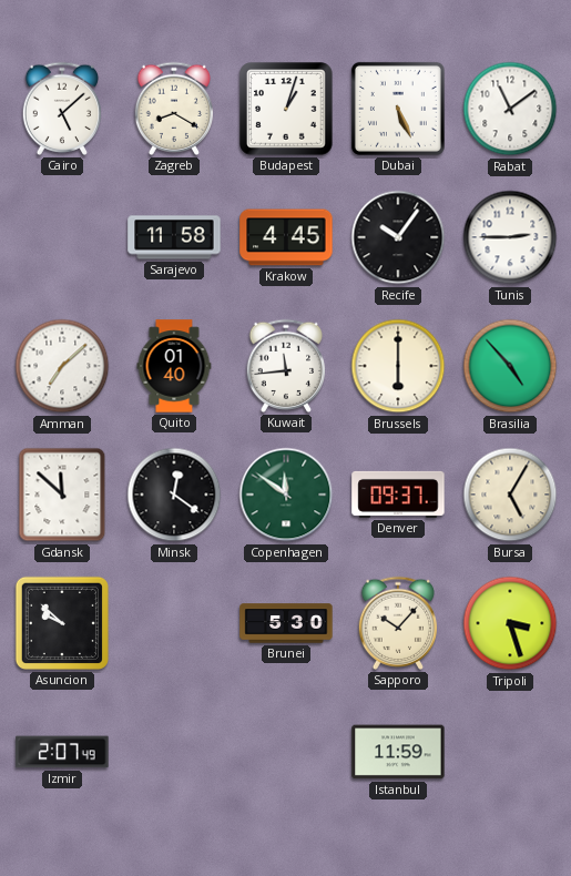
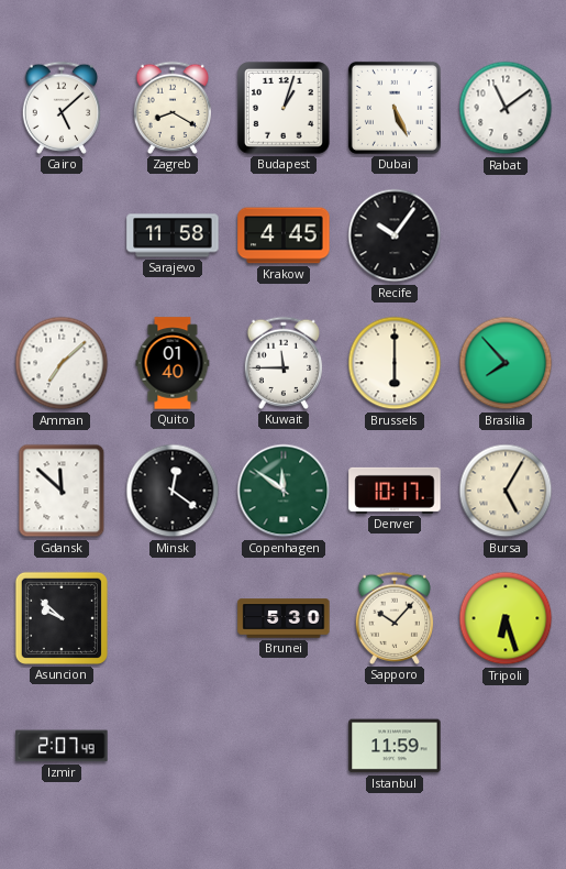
Tunis: 2:45 -> none
Kuwait: 11:44 -> 11:45
Brasilia: 4:53 -> 7:53
Denver: 09:37 -> 10:17
Tripoli: 3:27 -> 6:27
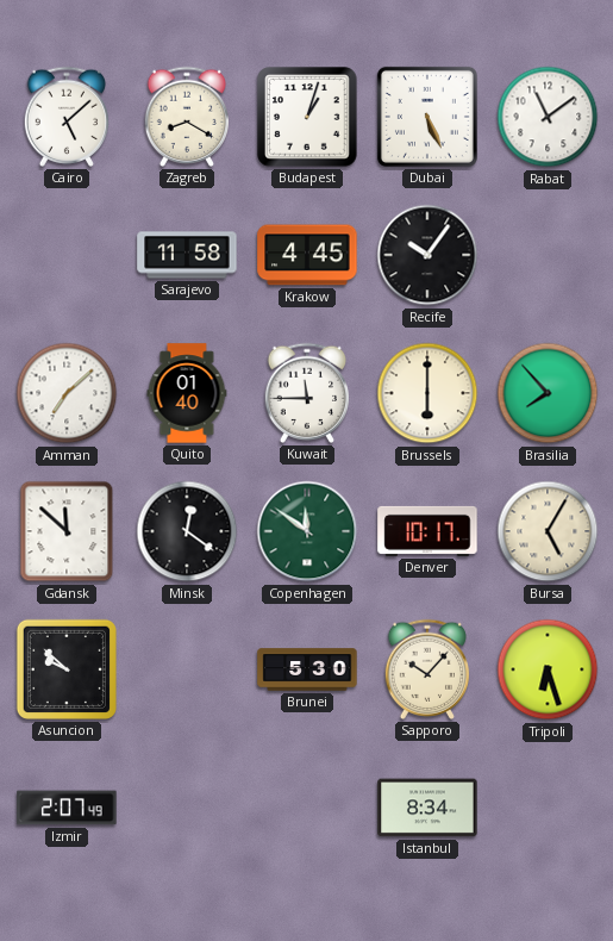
Istanbul: 11:59 -> 8:34
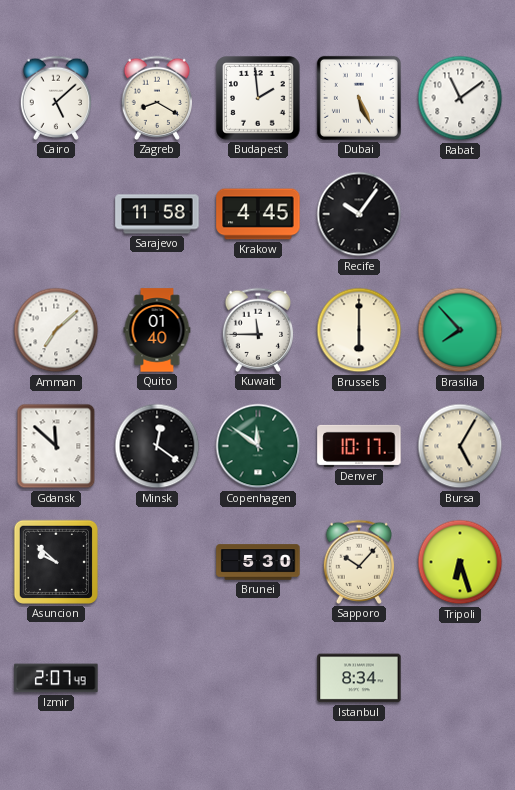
Budapest: 1:03 -> 1:59
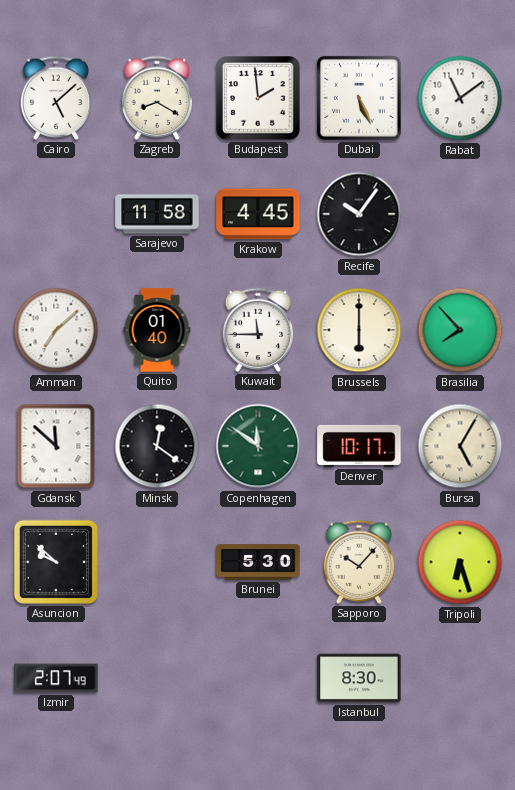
Istanbul: 8:34 -> 8:30
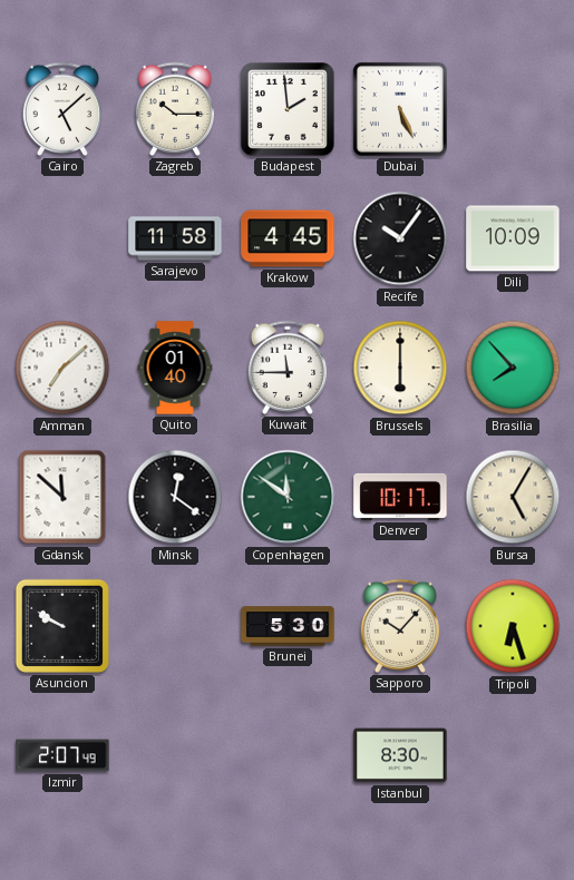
Zagreb: 8:20 -> 10:15
Rabat: 11:09 -> none
Dili: none -> 10:09
Asuncion: 9:52 -> 9:50
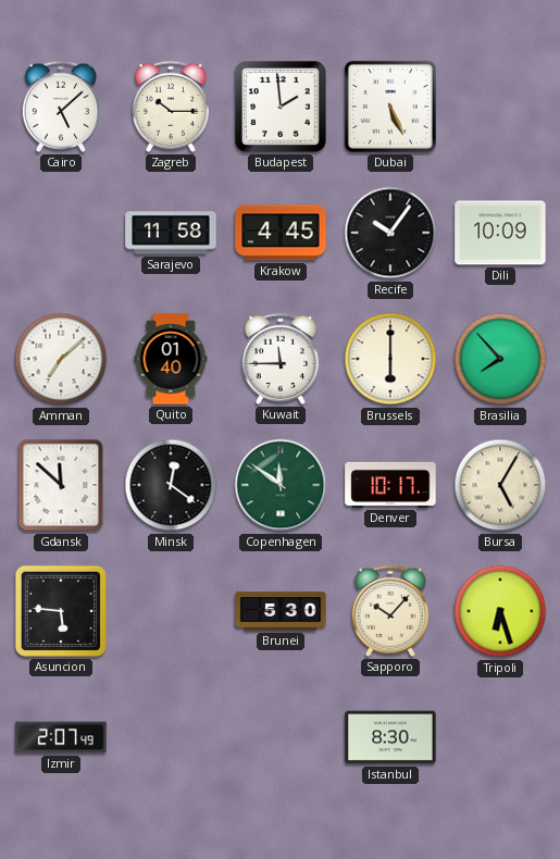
Asuncion: 9:50 -> 5:46
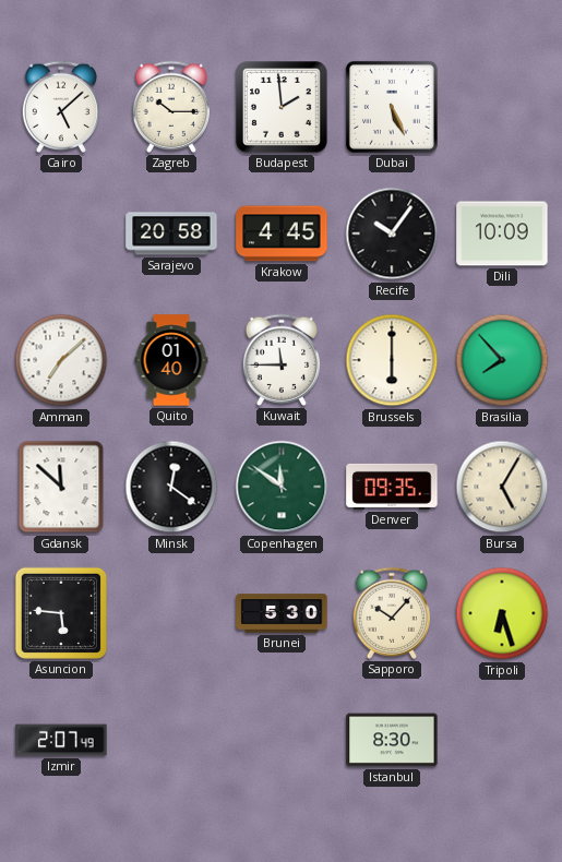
Sarajevo: 11:58 -> 20:58
Denver: 10:17 -> 09:35
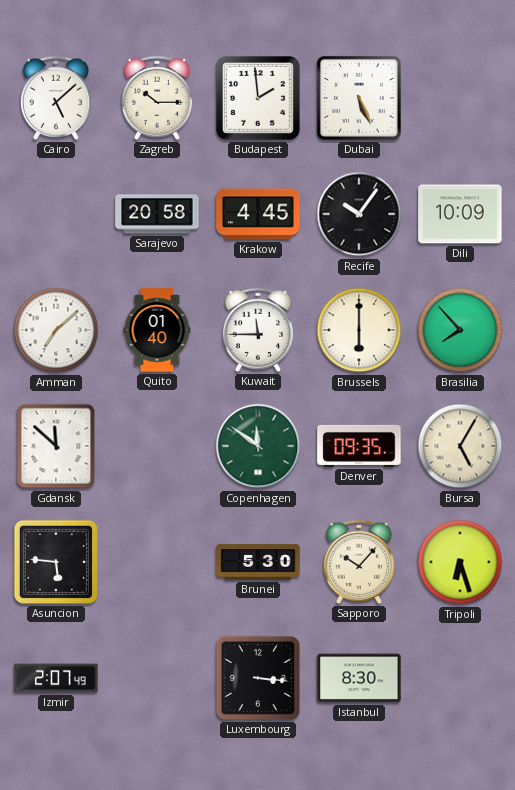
Minsk: 12:21 -> none
Luxembourg: none -> 3:16
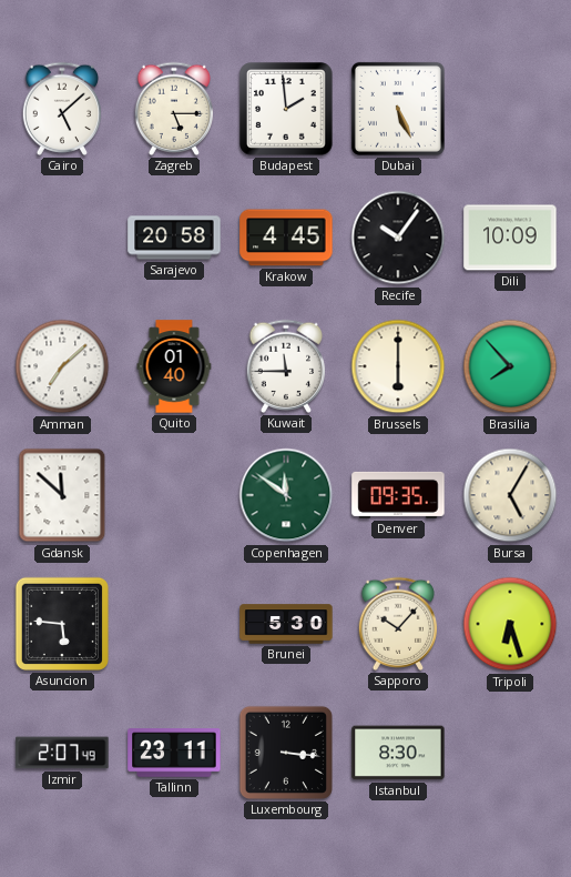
Zagreb: 10:15 -> 5:15
Tallinn: none -> 23:11
